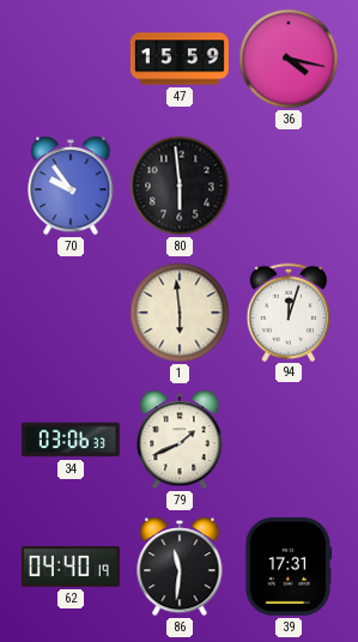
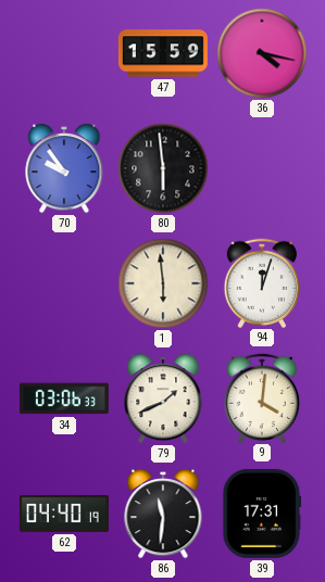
9: none -> 4:01
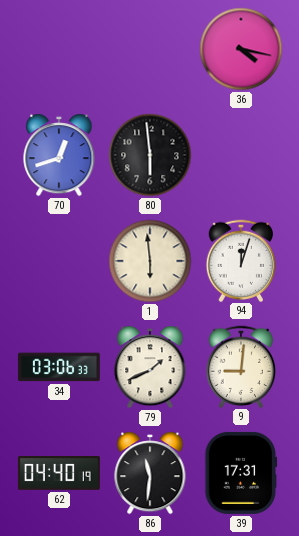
47: 15:59 -> none
70: 9:54 -> 12:42
9: 4:01 -> 9:01
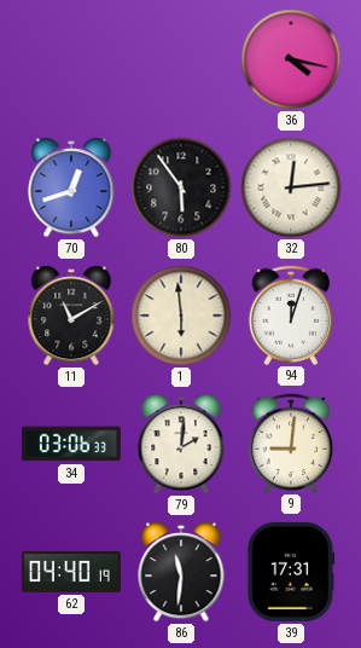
80: 5:59 -> 5:54
32: none -> 12:14
11: none -> 11:10
79: 1:41 -> 2:01
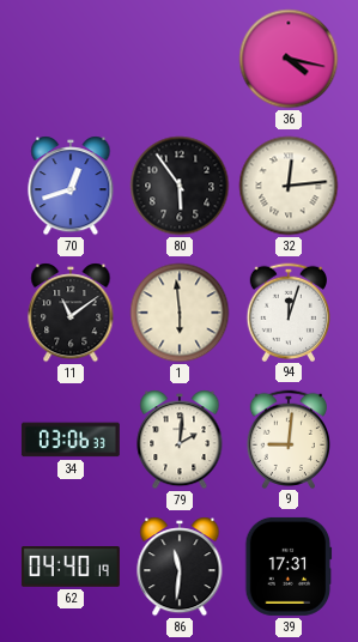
11: 11:10 -> 11:09
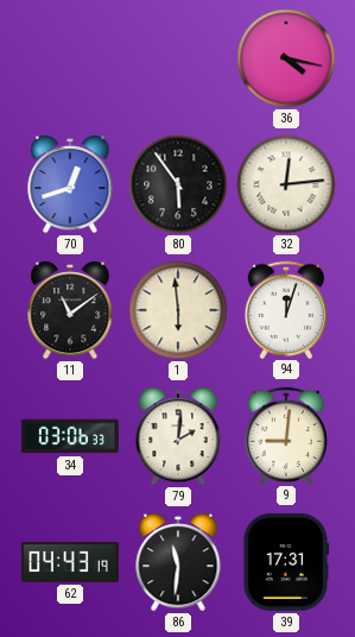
62: 04:40 -> 04:43
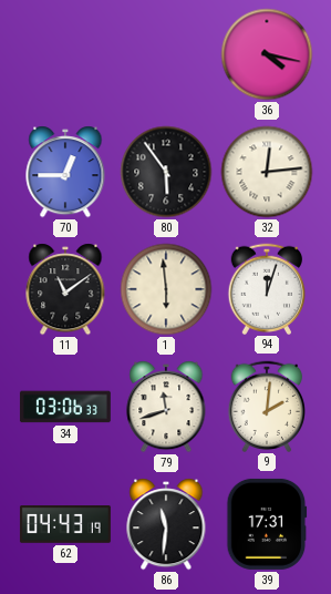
70: 12:42 -> 12:45
79: 2:01 -> 11:42
9: 9:01 -> 2:01
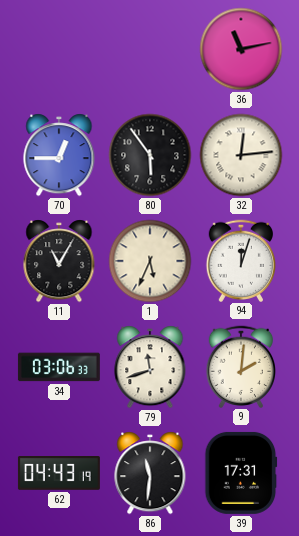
36: 4:17 -> 11:13
11: 11:09 -> 11:05
1: 5:59 -> 5:34
